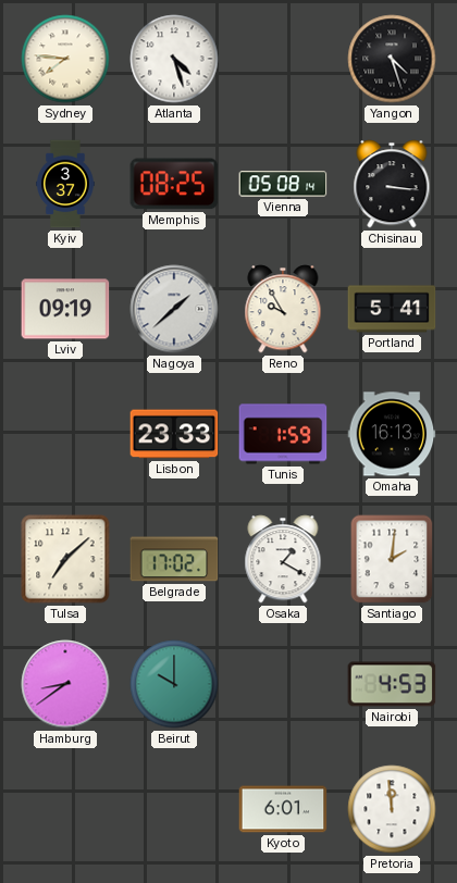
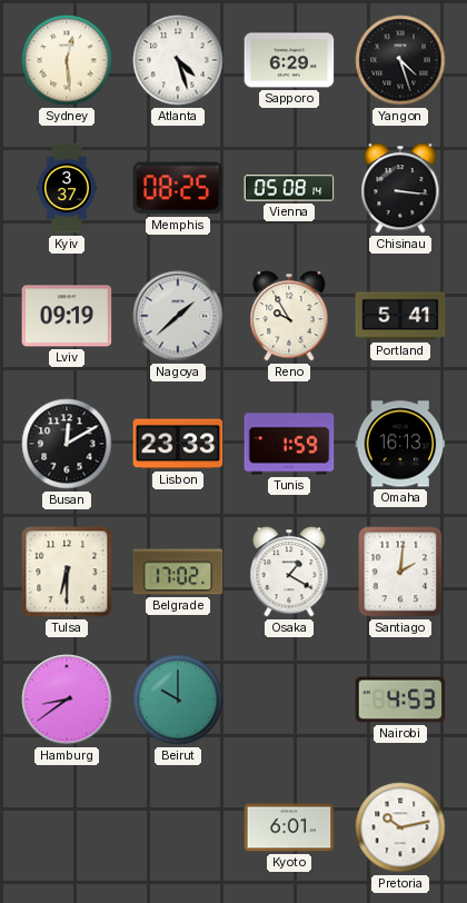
Sydney: 7:46 -> 12:29
Sapporo: none -> 6:29
Busan: none -> 12:10
Tulsa: 7:08 -> 6:30
Pretoria: 11:59 -> 10:13
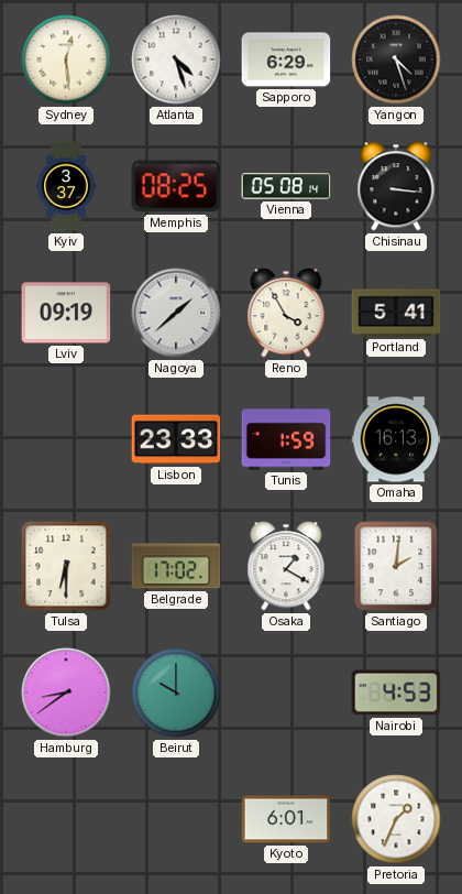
Reno: 9:55 -> 3:55
Busan: 12:10 -> none
Pretoria: 10:13 -> 1:34
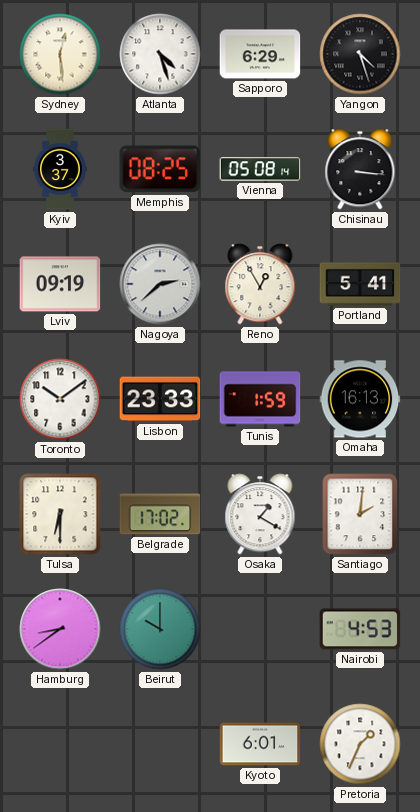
Nagoya: 1:38 -> 2:38
Reno: 3:55 -> 12:55
Toronto: none -> 10:09
